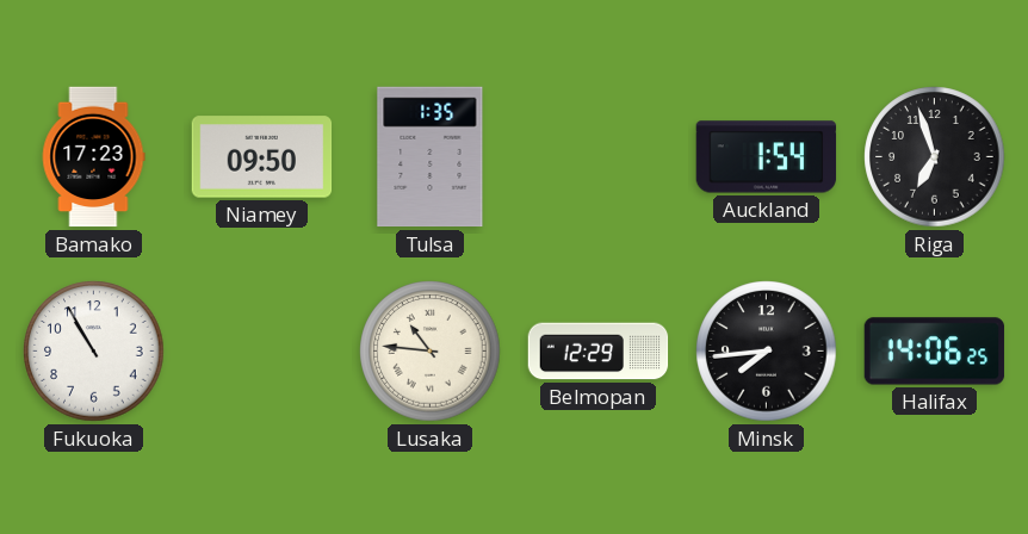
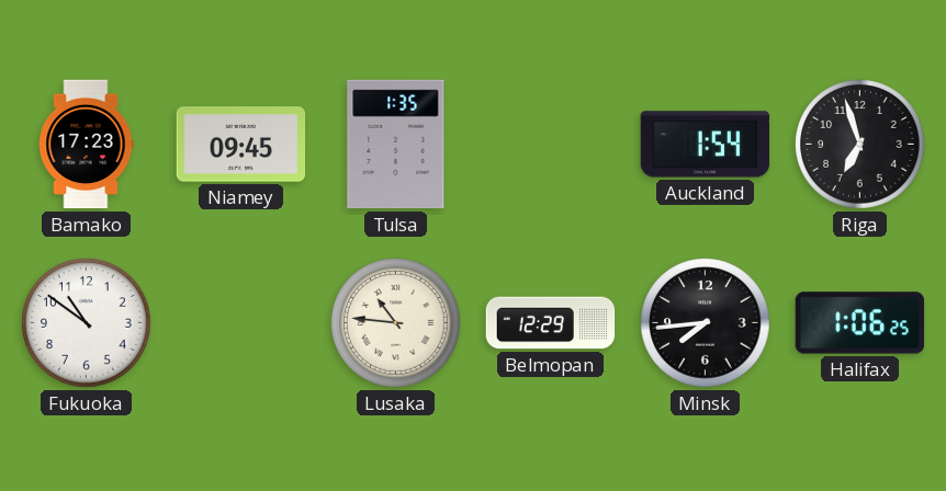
Niamey: 09:50 -> 09:45
Fukuoka: 10:55 -> 10:51
Halifax: 14:06 -> 1:06
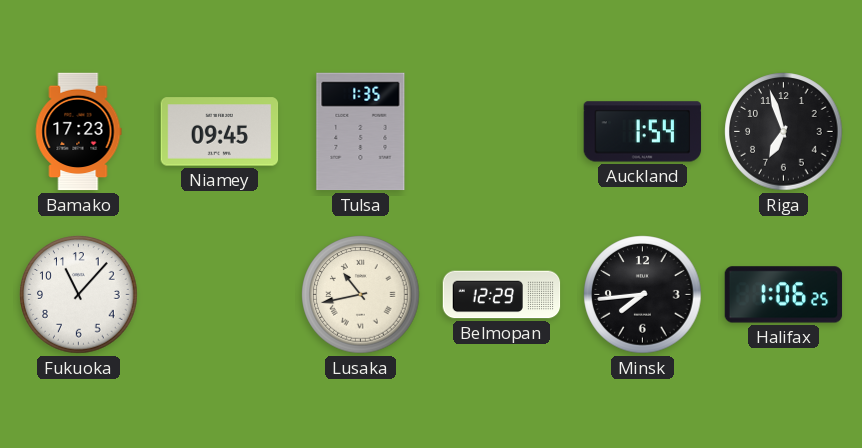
Fukuoka: 10:51 -> 11:07
Lusaka: 10:46 -> 10:43
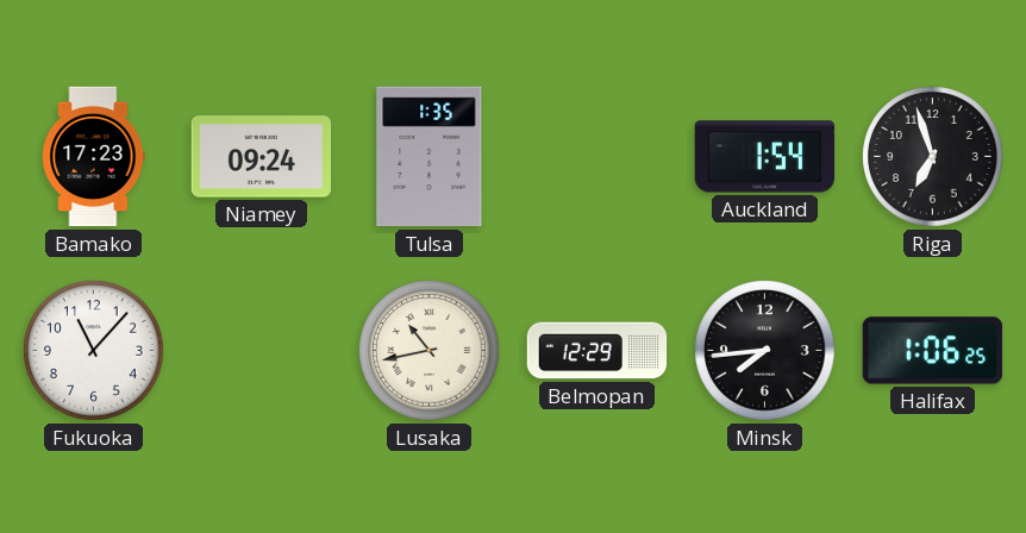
Niamey: 09:45 -> 09:24
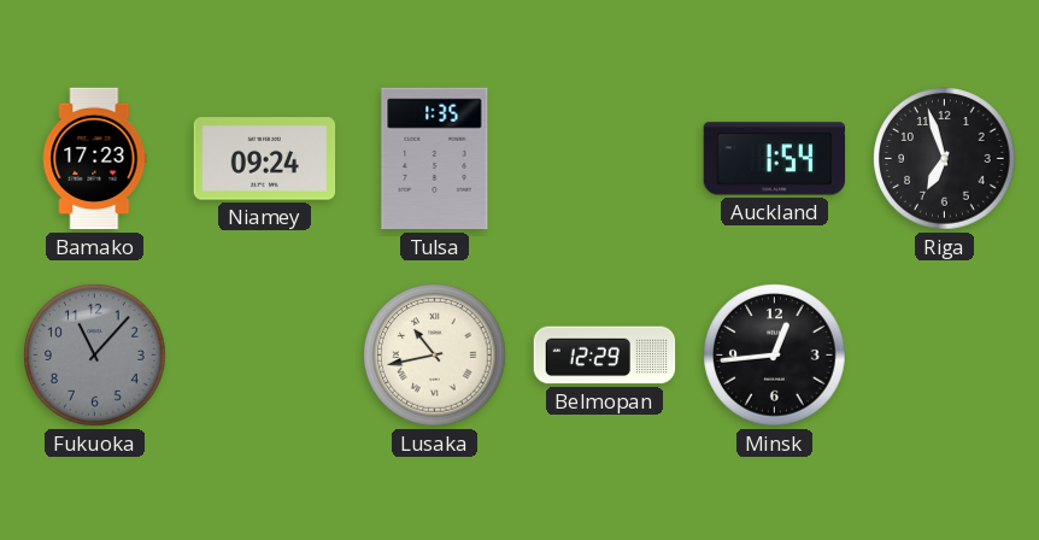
Fukuoka dial: white -> grey
Minsk: 7:44 -> 12:44
Halifax: 1:06 -> none
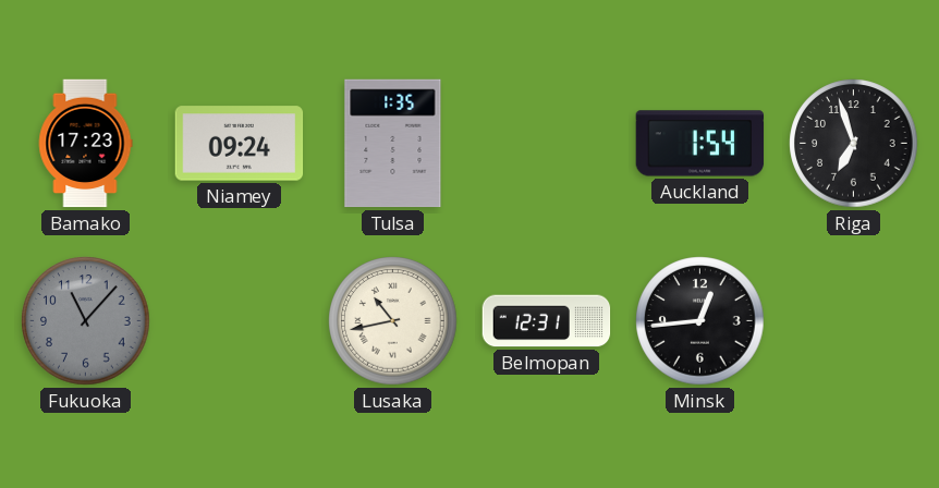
Belmopan: 12:29 -> 12:31
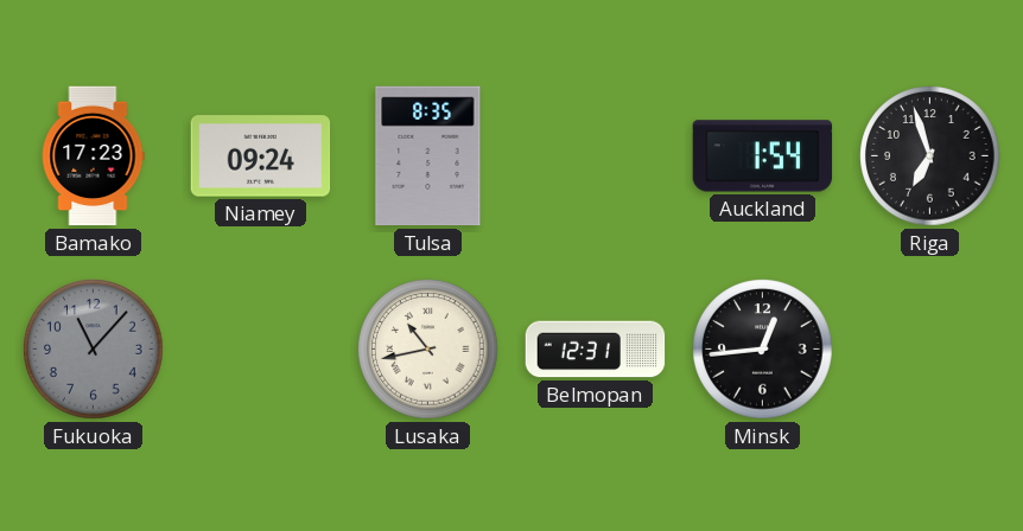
Tulsa: 1:35 -> 8:35
